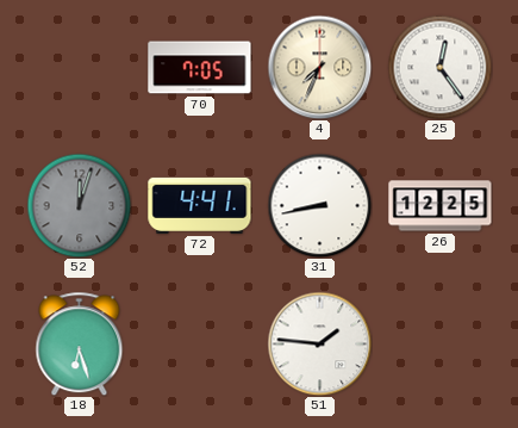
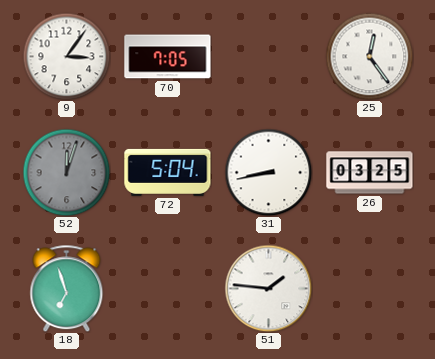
9: none -> 3:06
4: 7:34 -> none
72: 4:41 -> 5:04
26: 12:25 -> 03:25
18: 6:27 -> 6:57
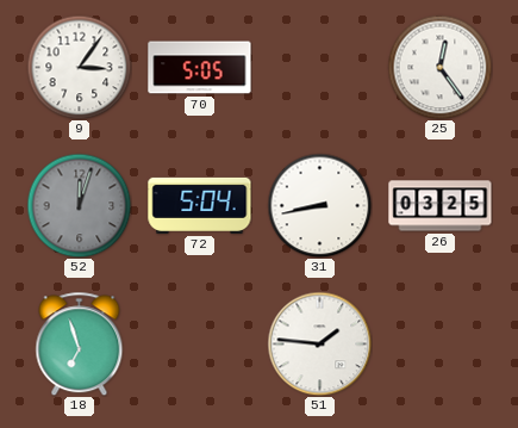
70: 7:05 -> 5:05
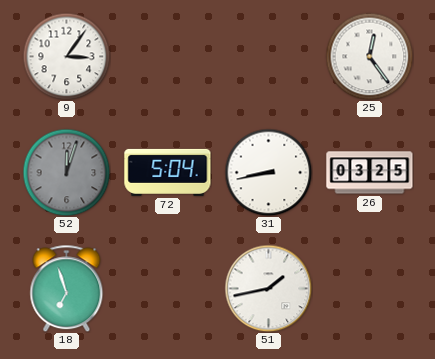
70: 5:05 -> none
51: 1:46 -> 1:43
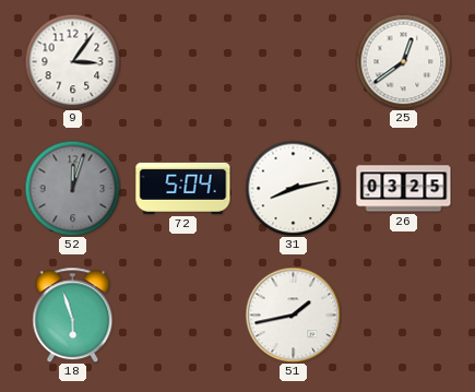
25: 12:24 -> 12:39
31: 8:43 -> 8:13
18: 6:57 -> 5:57
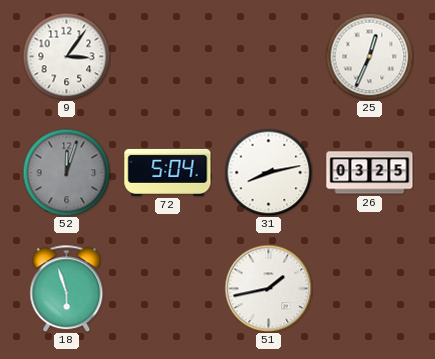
25: 12:39 -> 12:34
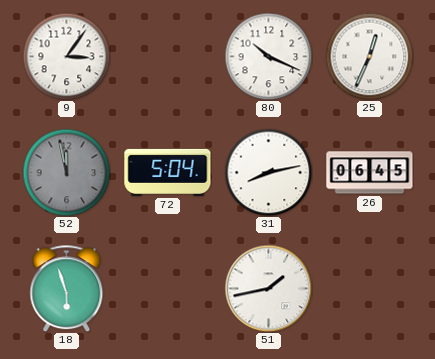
80: none -> 10:19
52: 12:03 -> 11:58
26: 03:25 -> 06:45
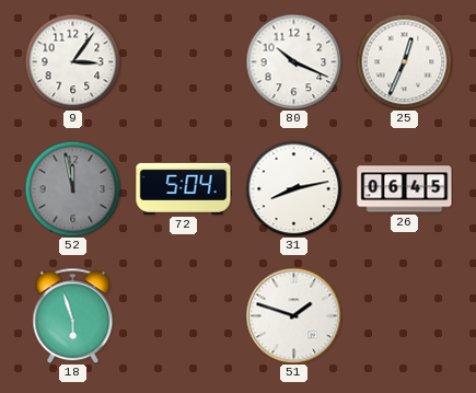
51: 1:43 -> 1:48
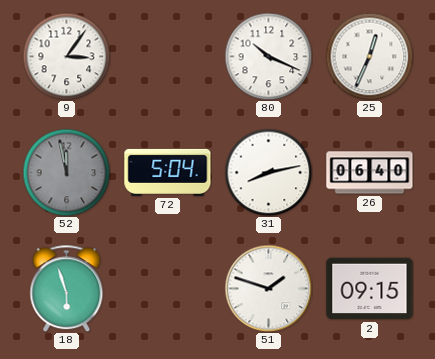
26: 06:45 -> 06:40
2: none -> 09:15
